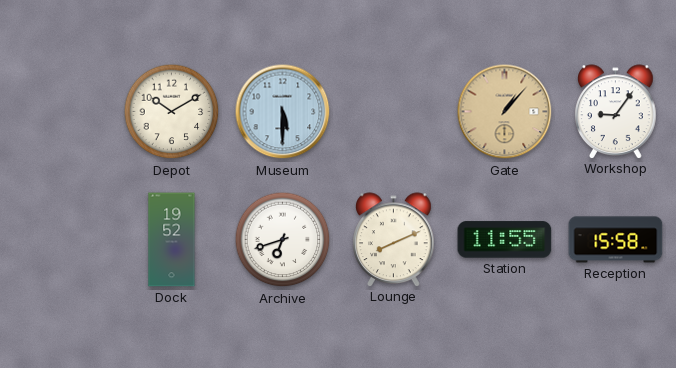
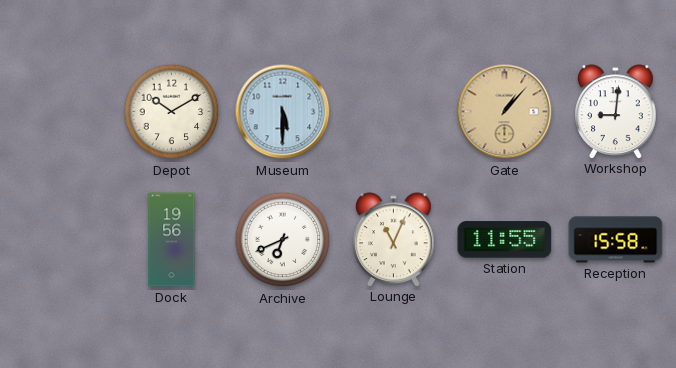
Workshop: 9:06 -> 9:01
Dock: 19:52 -> 19:56
Archive: 6:42 -> 6:41
Lounge: 8:11 -> 11:04
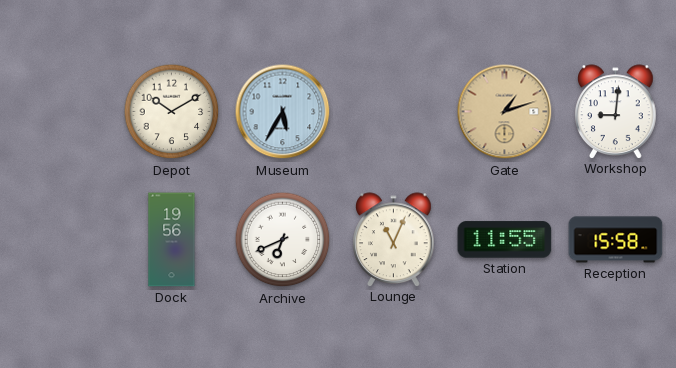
Museum: 5:30 -> 5:35
Gate: 1:07 -> 1:12
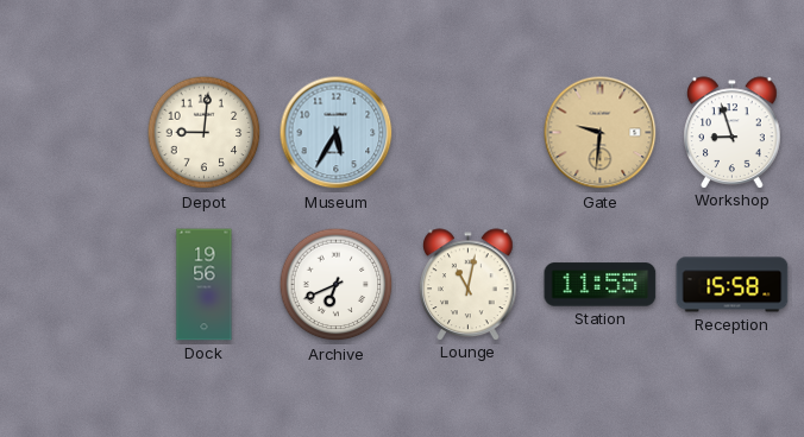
Depot: 10:10 -> 9:01
Gate: 1:12 -> 9:31
Workshop: 9:01 -> 8:57
Lounge: 11:04 -> 11:02
